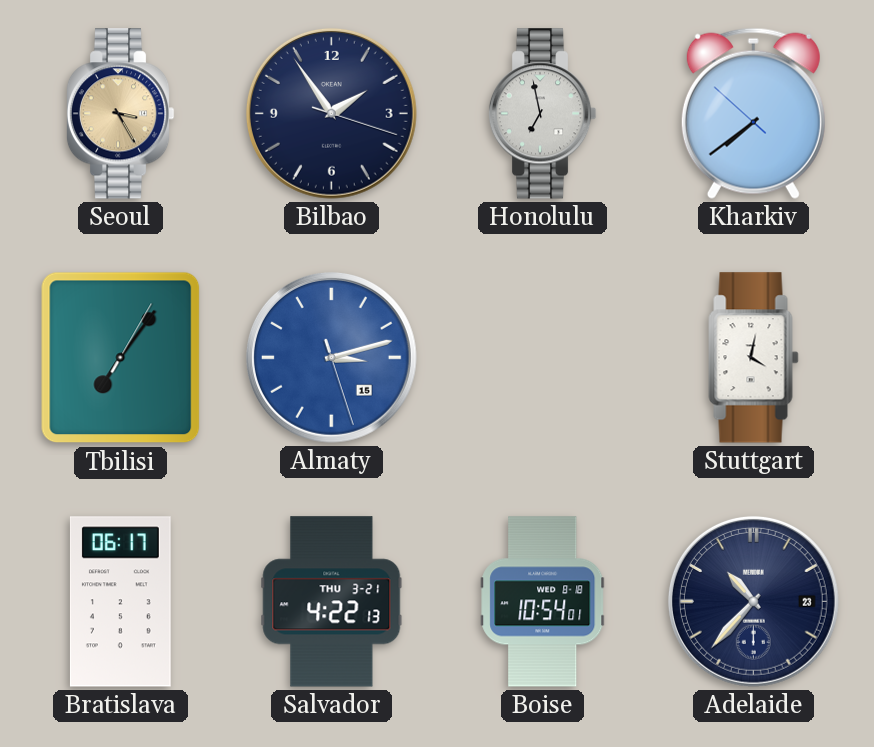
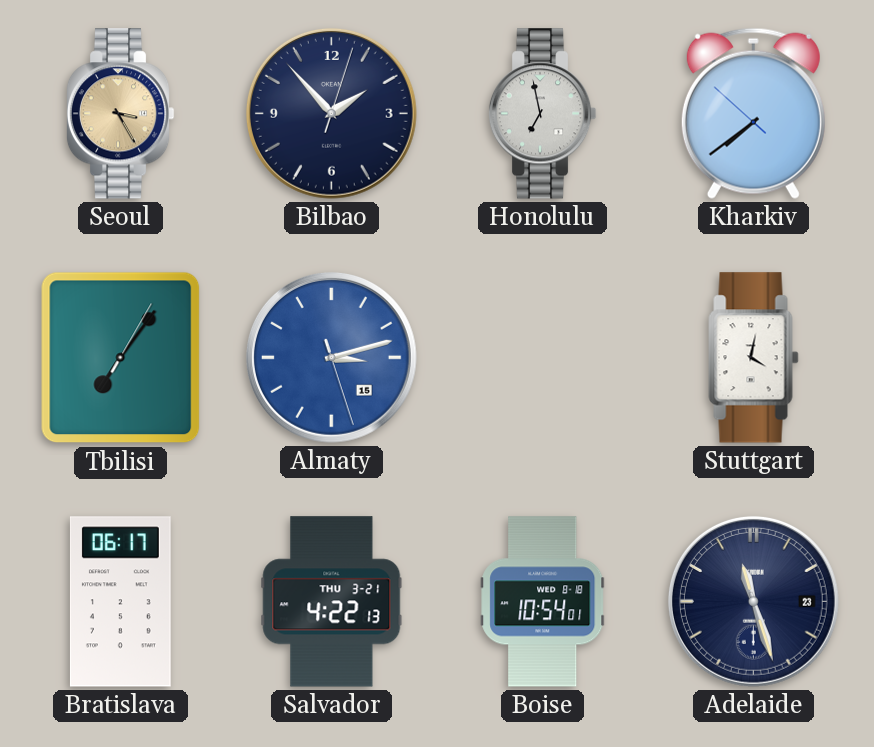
Bilbao: 1:54 -> 1:53
Adelaide: 10:37 -> 11:27
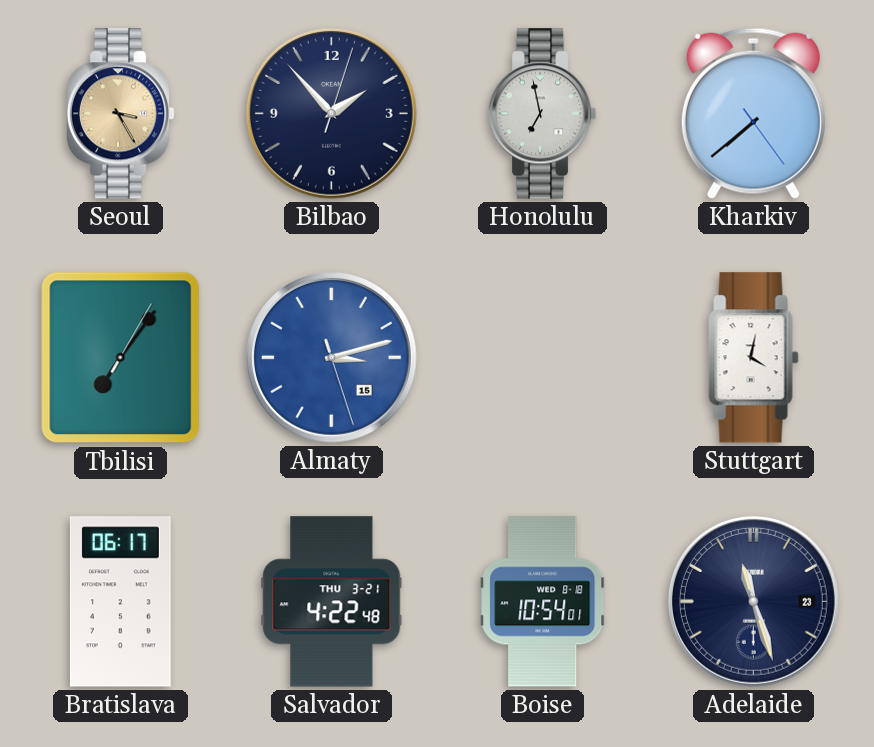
Kharkiv: 7:38:52 -> 7:38:24
Salvador: 4:22:13 -> 4:22:48
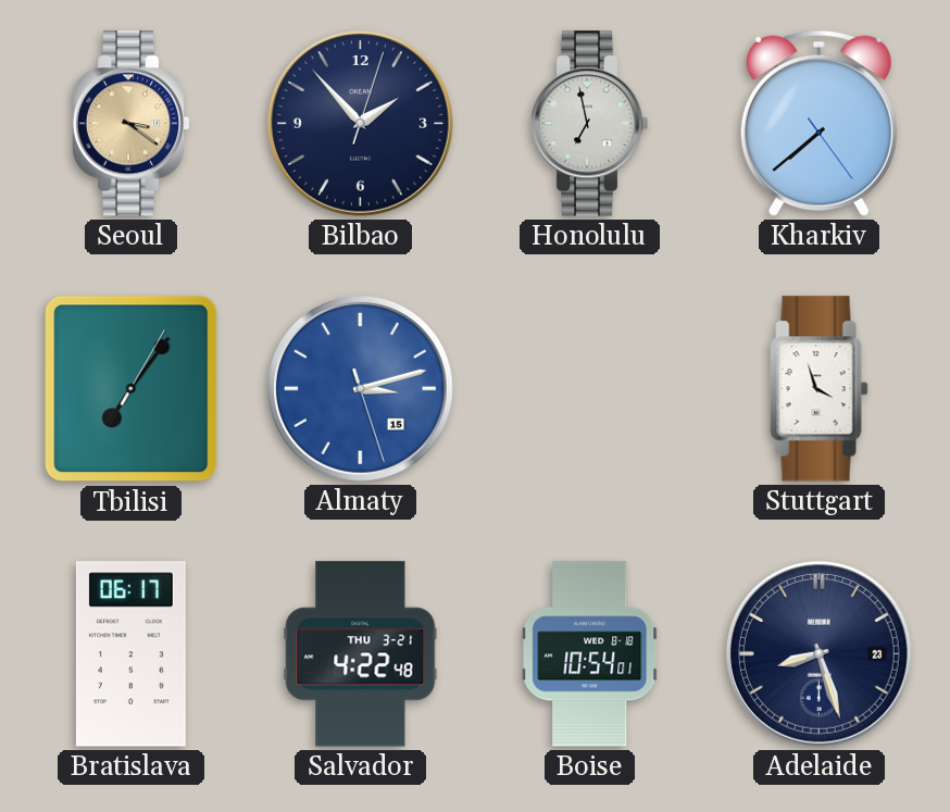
Seoul: 3:25 -> 3:21
Stuttgart: 4:02 -> 3:57
Adelaide: 11:27 -> 8:27
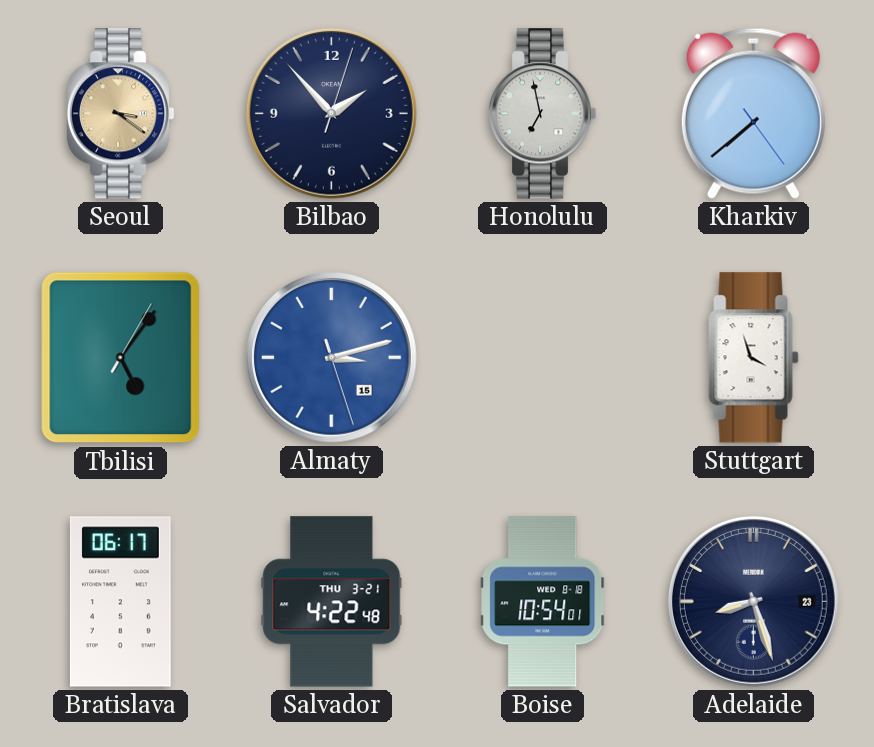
Tbilisi: 7:06 -> 5:06
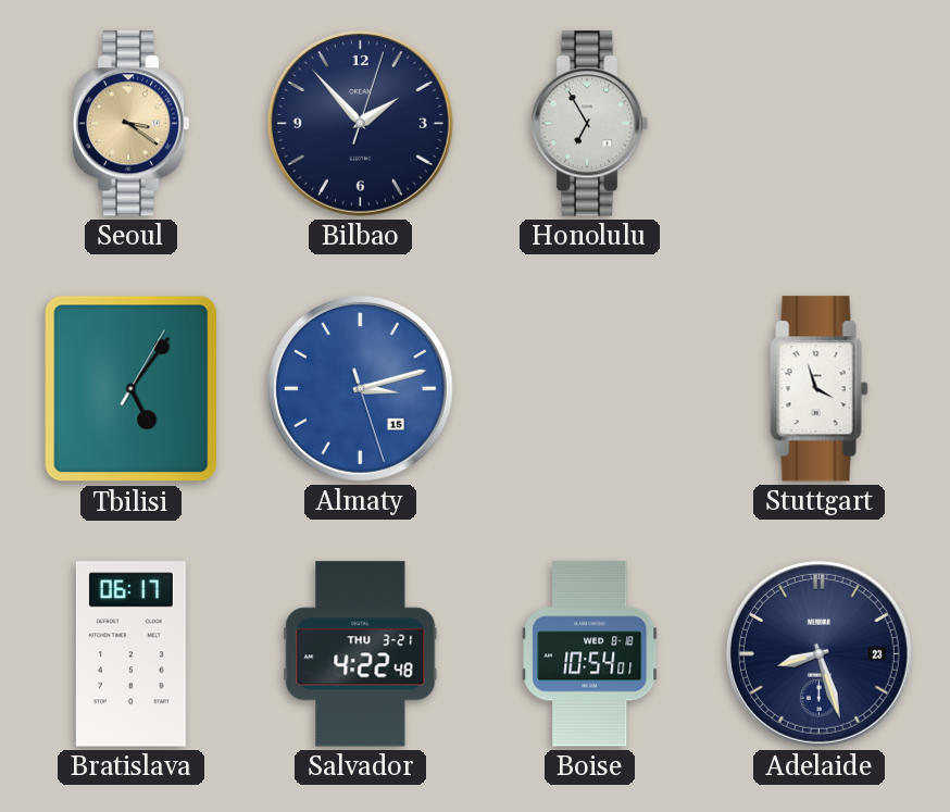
Honolulu: 6:58 -> 6:55
Kharkiv: 7:38 -> none
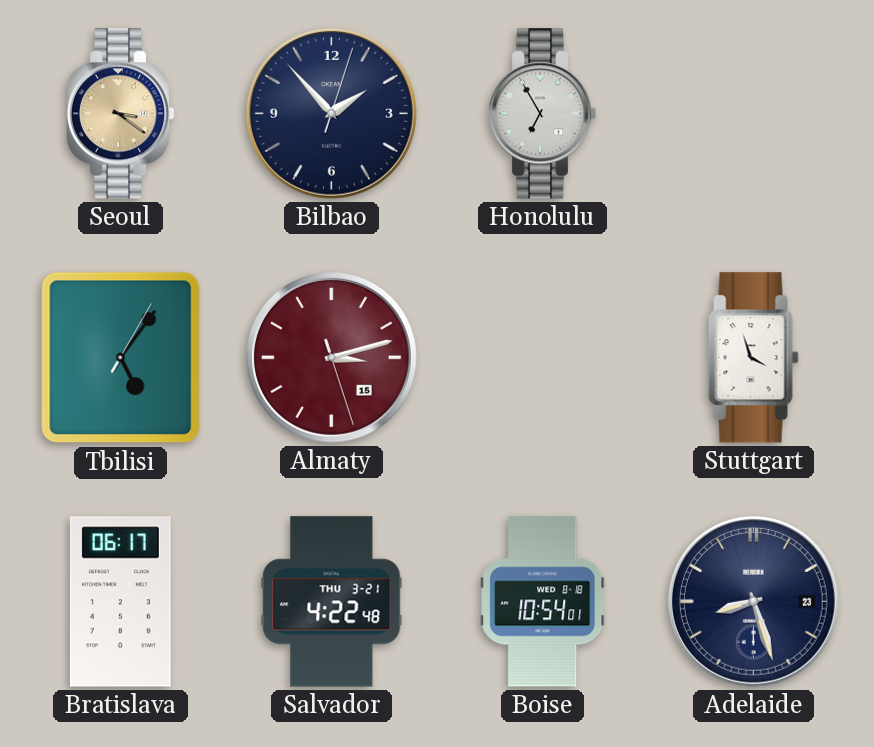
Almaty dial: blue -> burgundy
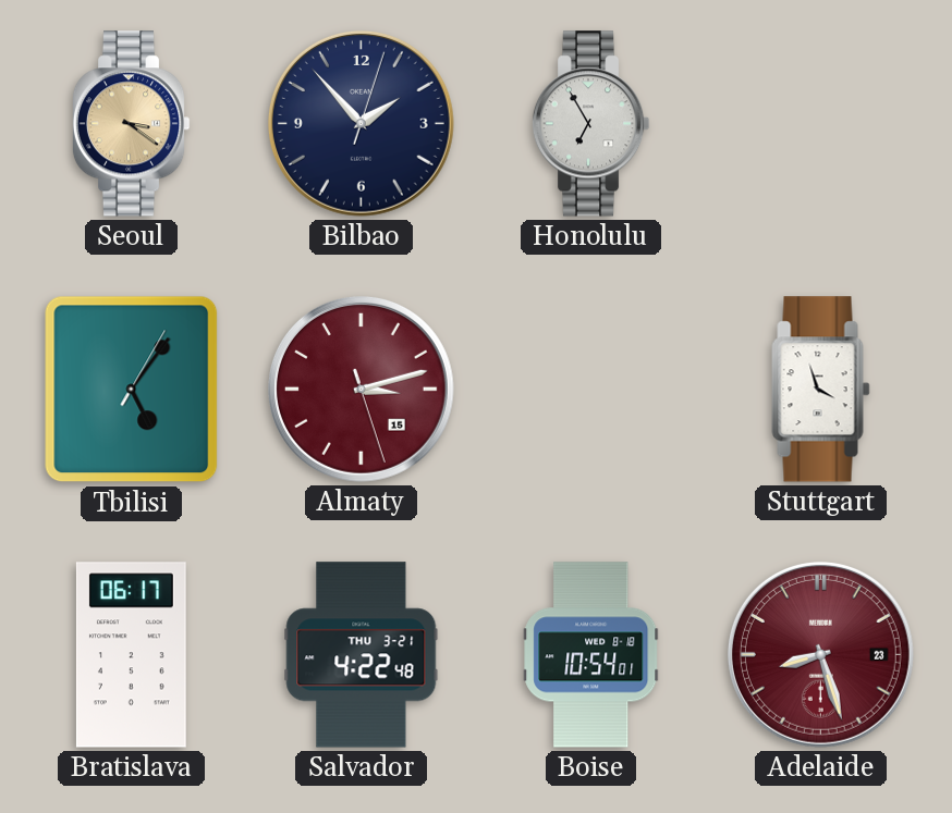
Adelaide dial: navy -> burgundy
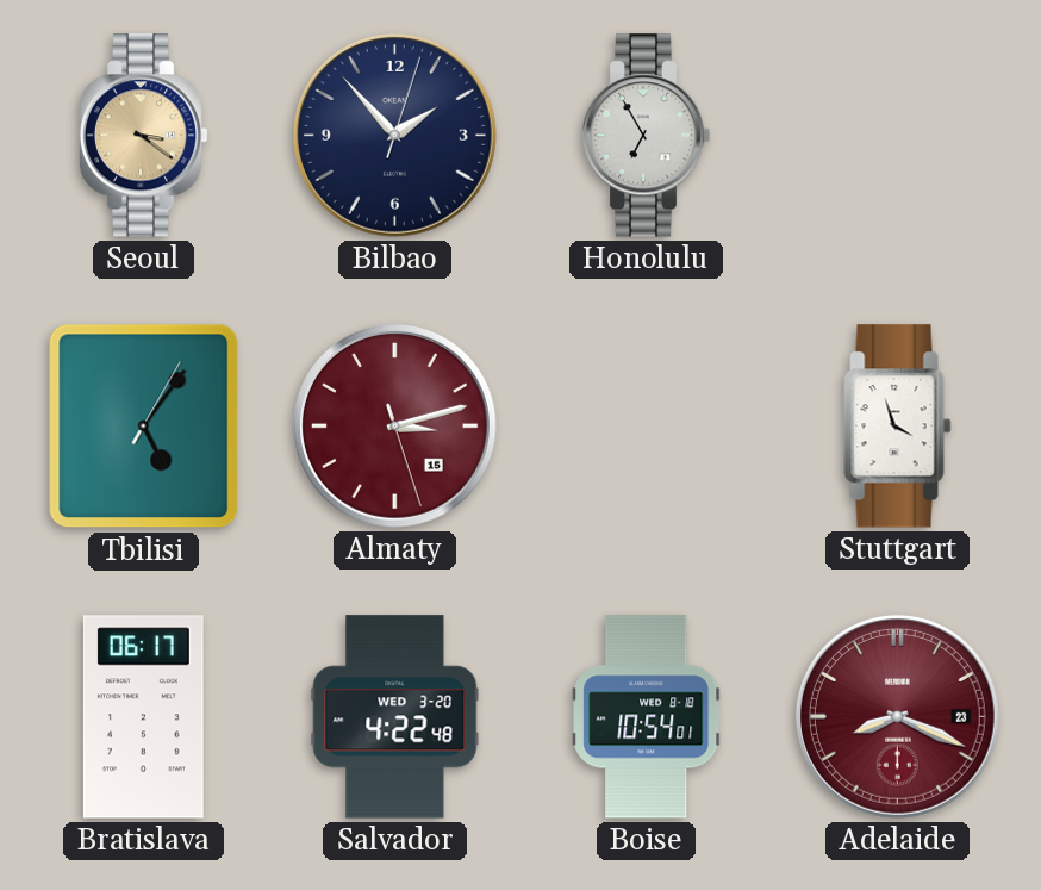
Salvador date: THU 3-21 -> WED 3-20
Adelaide: 8:27 -> 8:19
